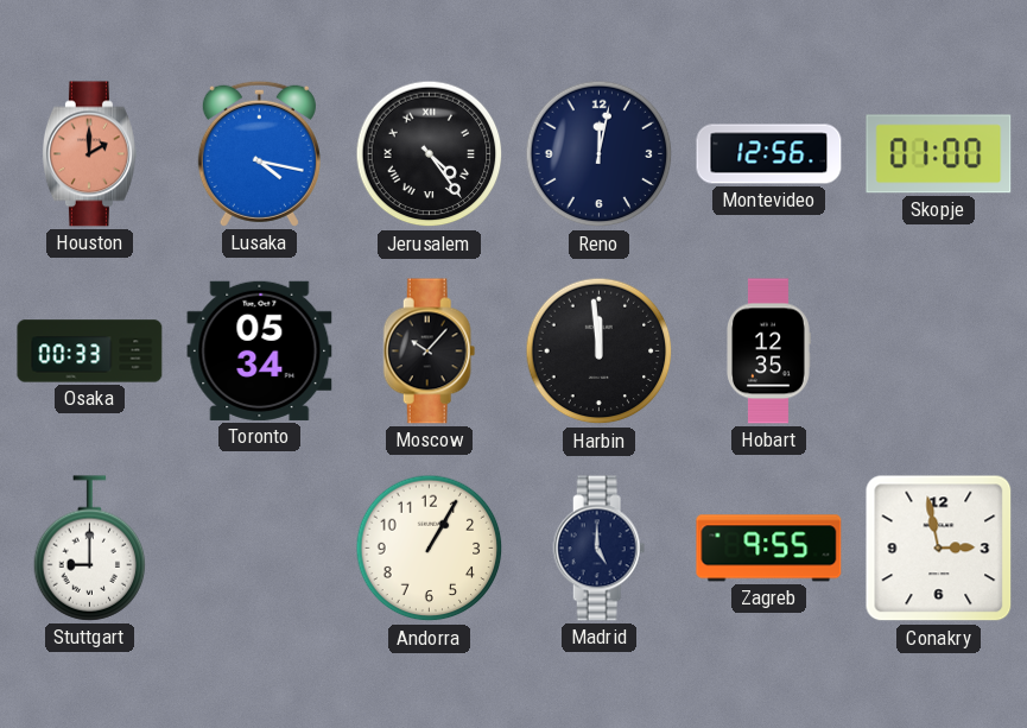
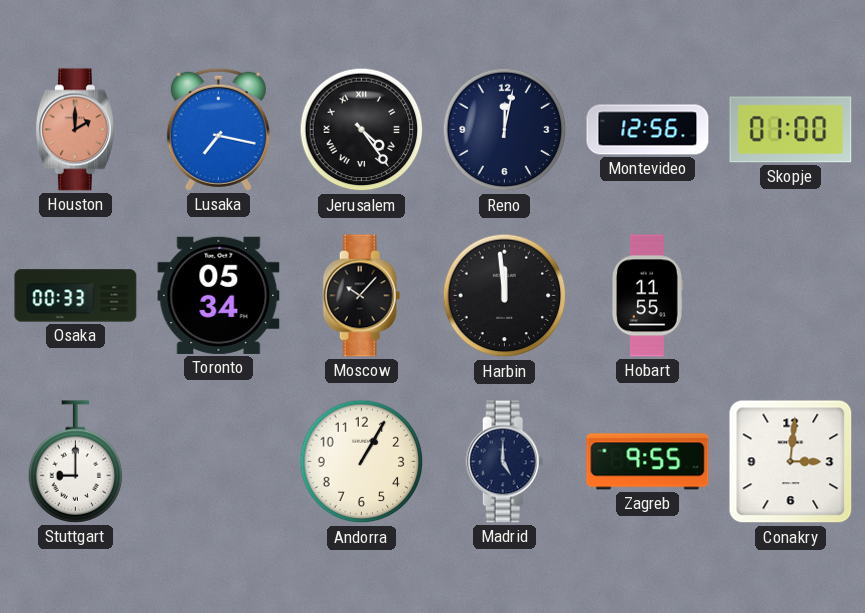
Lusaka: 4:17 -> 7:17
Hobart: 12:35 -> 11:55
Conakry: 2:58 -> 3:01
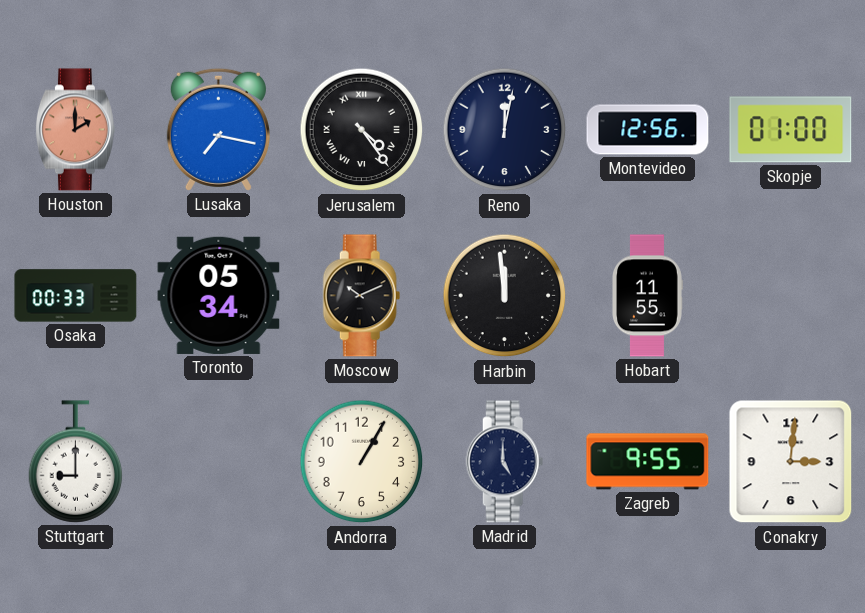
Moscow: 10:07 -> 10:11
